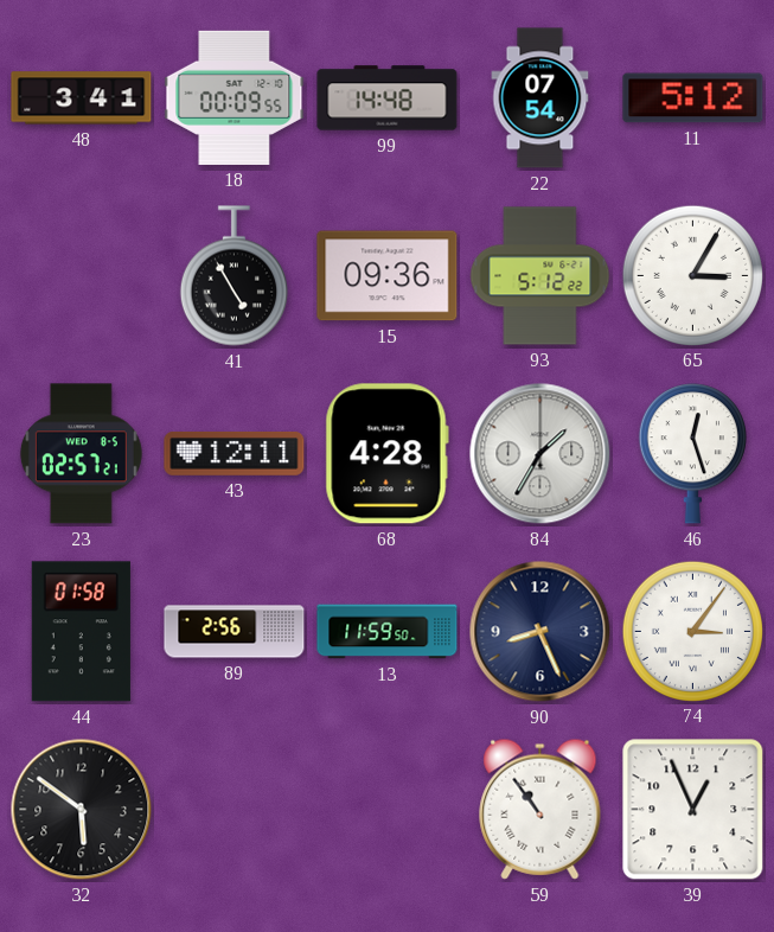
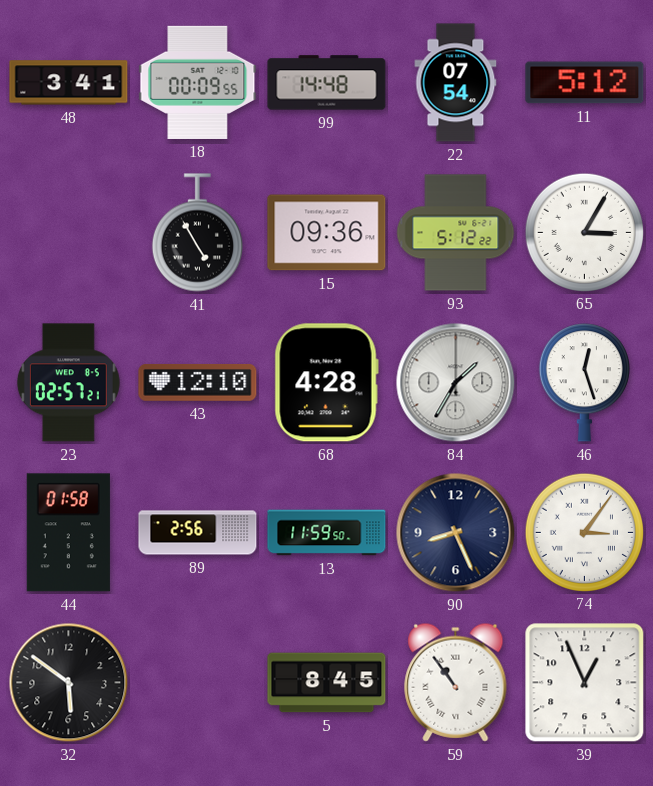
43: 12:11 -> 12:10
5: none -> 8:45
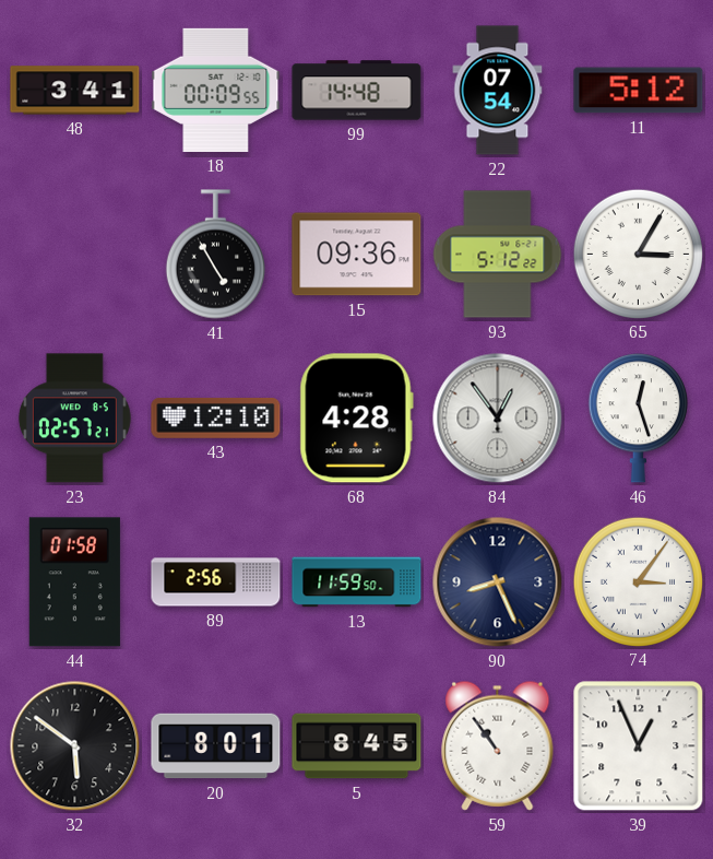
84: 1:35 -> 12:54
20: none -> 8:01
